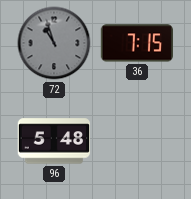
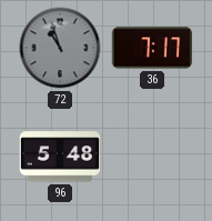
36: 7:15 -> 7:17
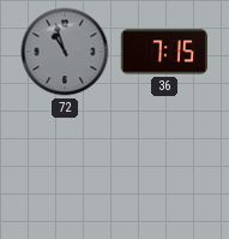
36: 7:17 -> 7:15
96: 5:48 -> none
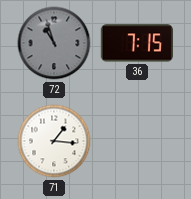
71: none -> 1:16
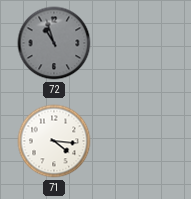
36: 7:15 -> none
71: 1:16 -> 4:16
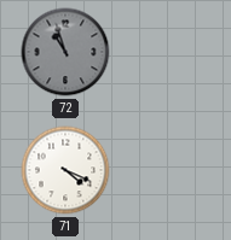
71: 4:16 -> 4:19
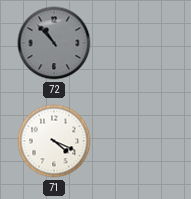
72: 10:57 -> 10:53
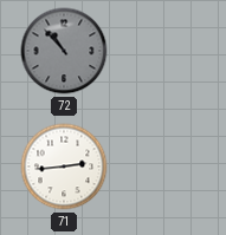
71: 4:19 -> 2:44
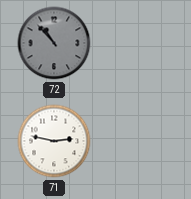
71: 2:44 -> 2:47
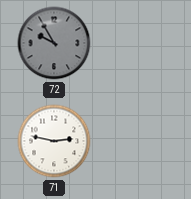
72: 10:53 -> 9:55
